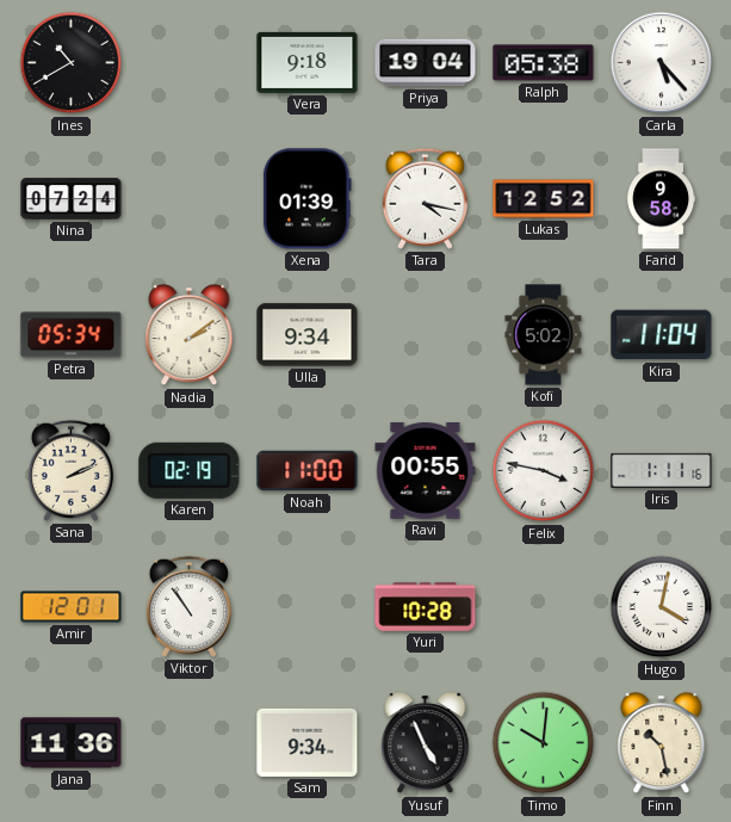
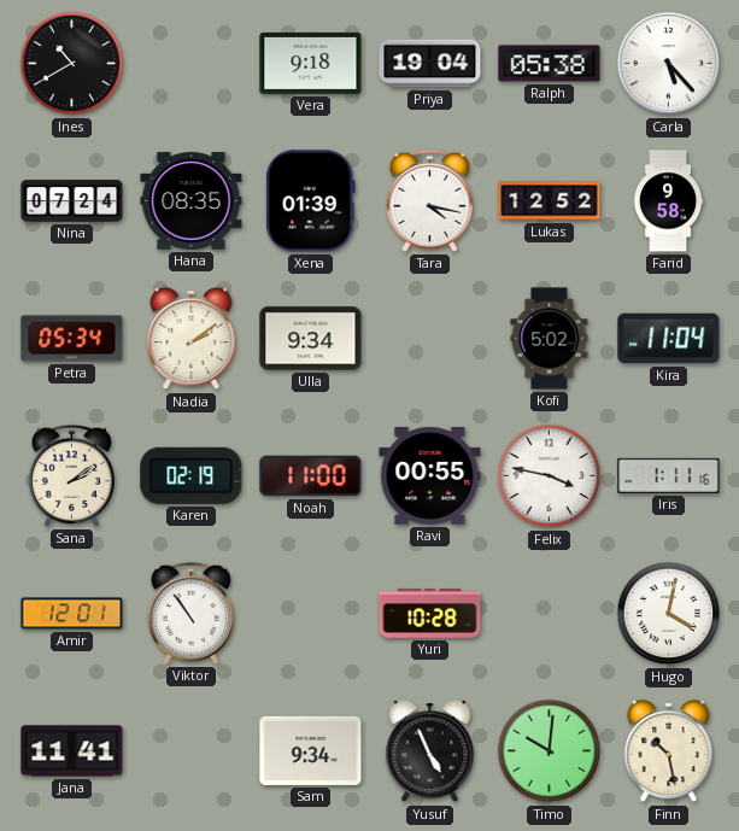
Hana: none -> 08:35
Sana: 2:11 -> 2:09
Jana: 11:36 -> 11:41
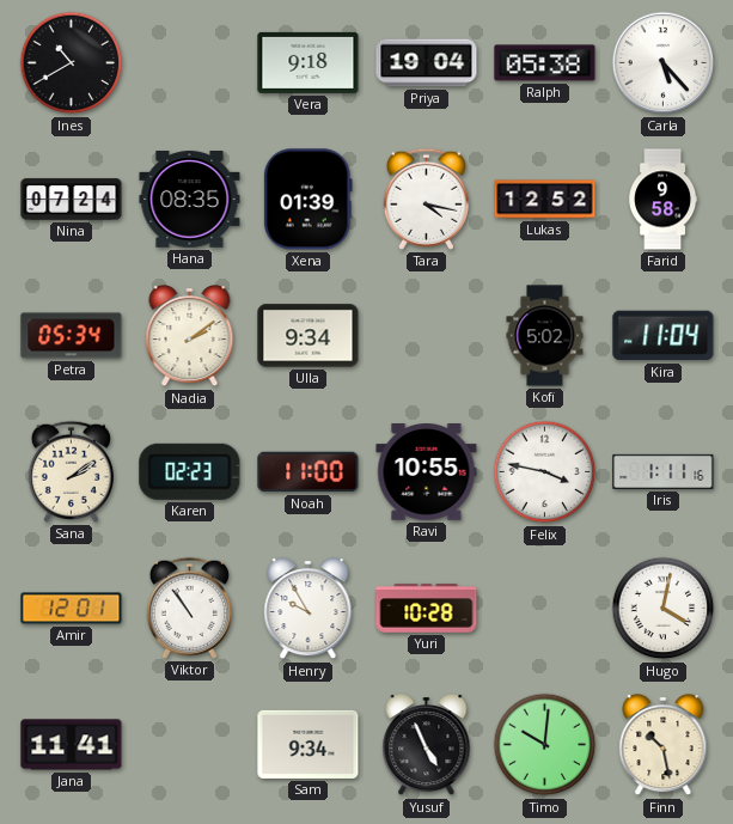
Karen: 02:19 -> 02:23
Ravi: 00:55 -> 10:55
Henry: none -> 9:55
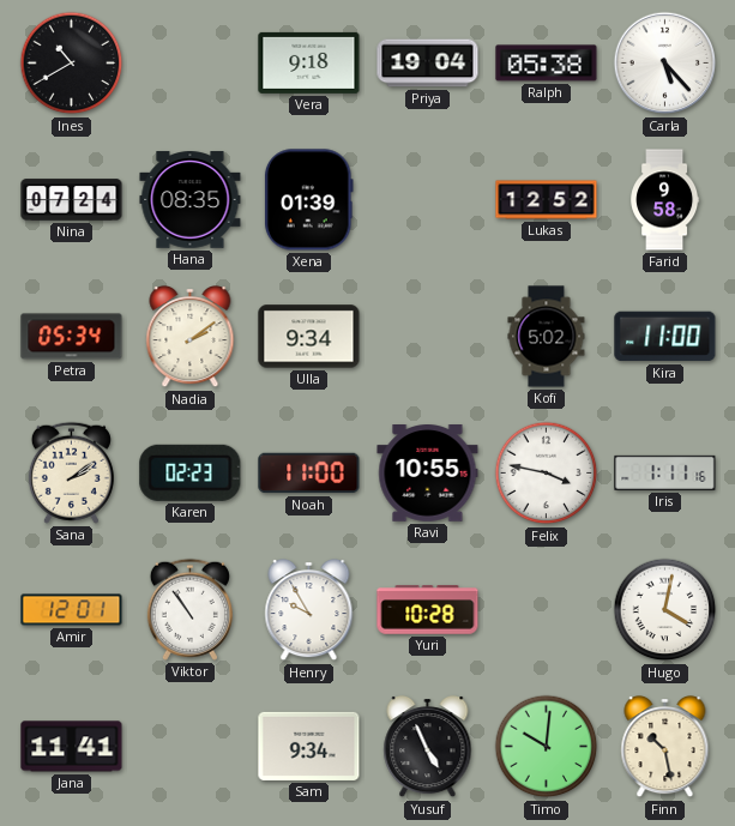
Tara: 4:17 -> none
Kira: 11:04 -> 11:00
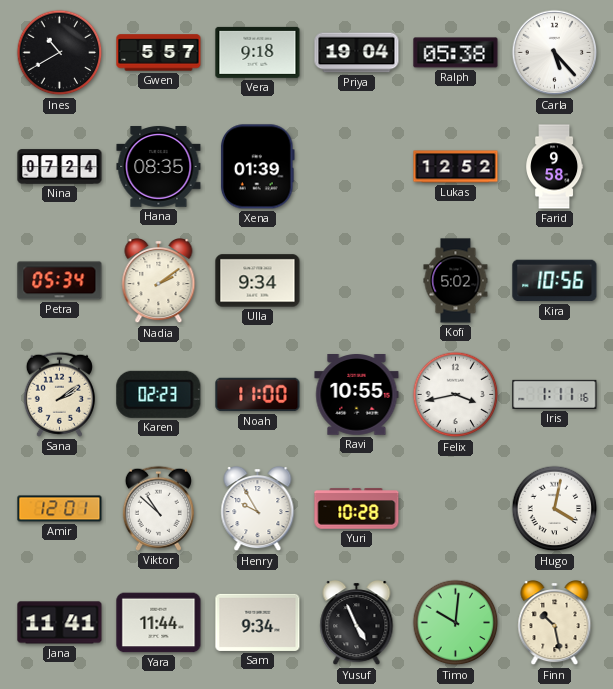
Gwen: none -> 5:57
Kira: 11:00 -> 10:56
Felix: 3:47 -> 3:43
Viktor: 10:54 -> 10:52
Yara: none -> 11:44
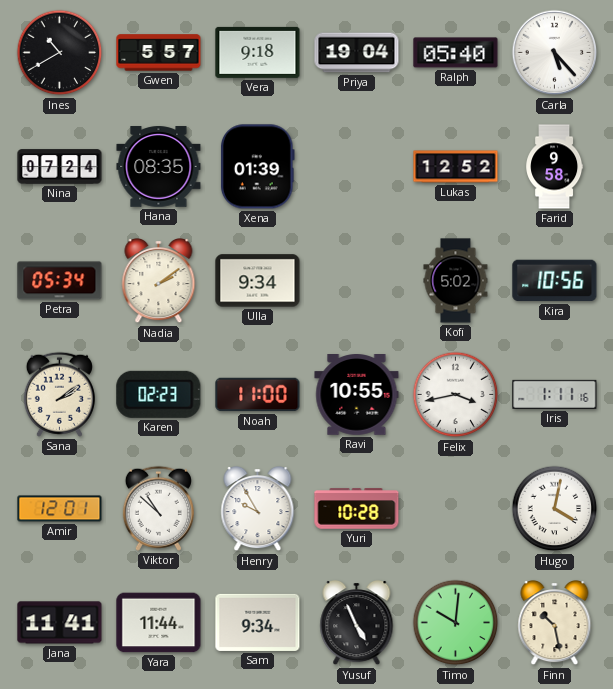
Ralph: 05:38 -> 05:40
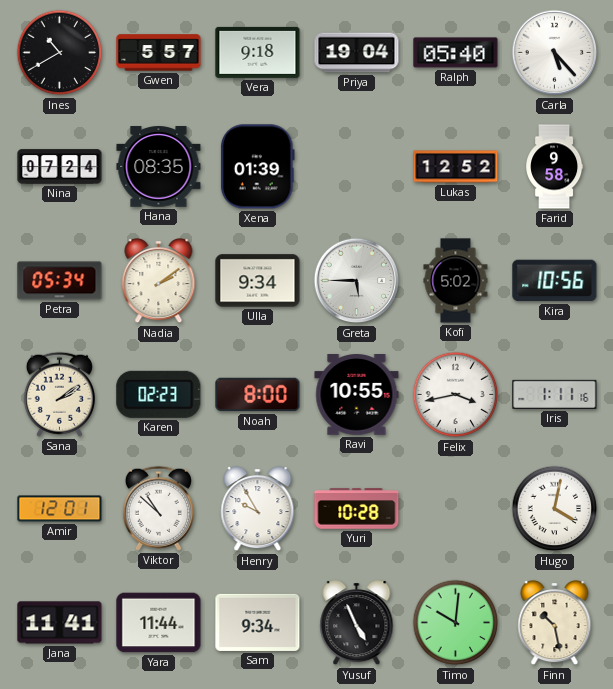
Greta: none -> 5:45
Noah: 11:00 -> 8:00
